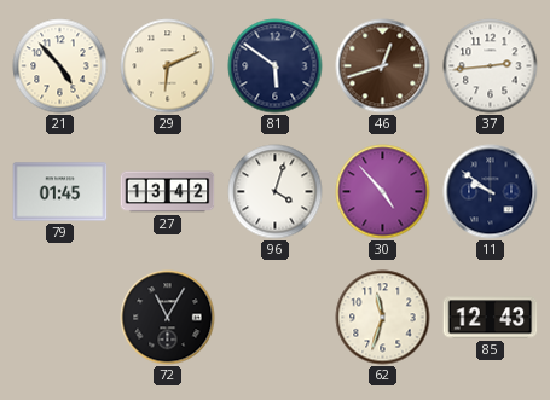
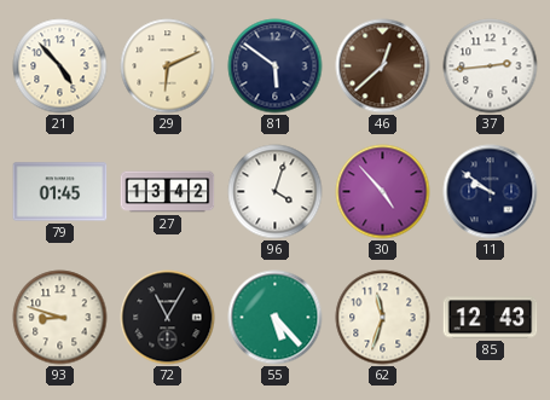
46: 12:42 -> 12:38
93: none -> 8:48
55: none -> 5:23
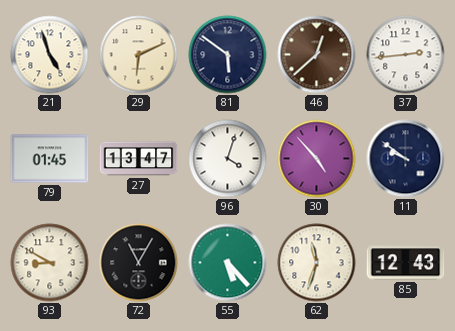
21: 4:53 -> 4:57
27: 13:42 -> 13:47
93: 8:48 -> 8:50
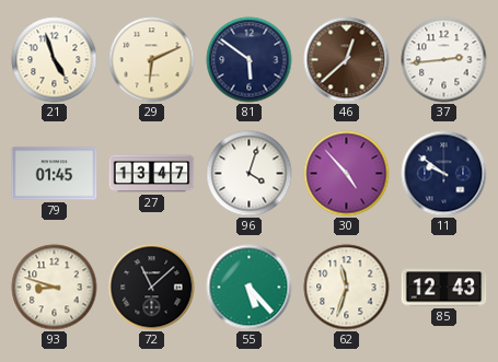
93: 8:50 -> 8:48
72: 11:05 -> 11:08
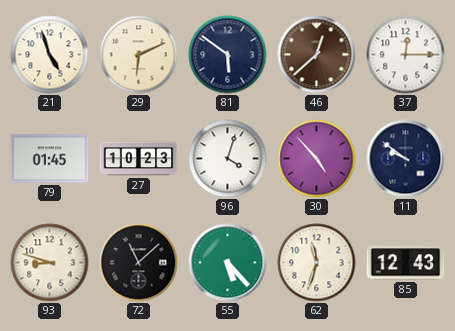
37: 2:44 -> 12:15
27: 13:47 -> 10:23
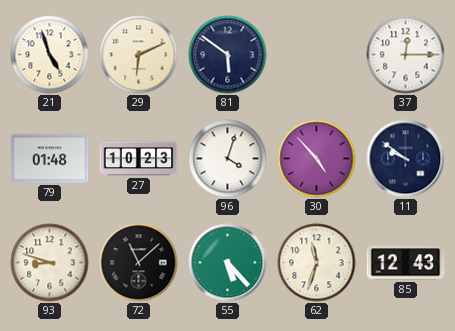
46: 12:38 -> none
79: 01:45 -> 01:48
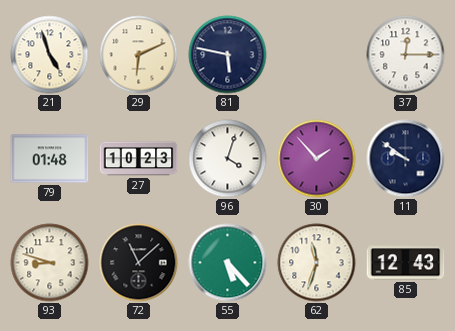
81: 5:51 -> 5:47
30: 4:53 -> 1:53
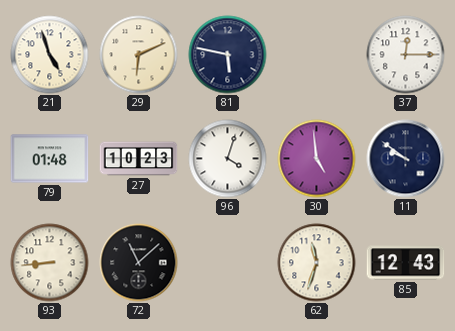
30: 1:53 -> 4:59
93: 8:48 -> 8:44
55: 5:23 -> none
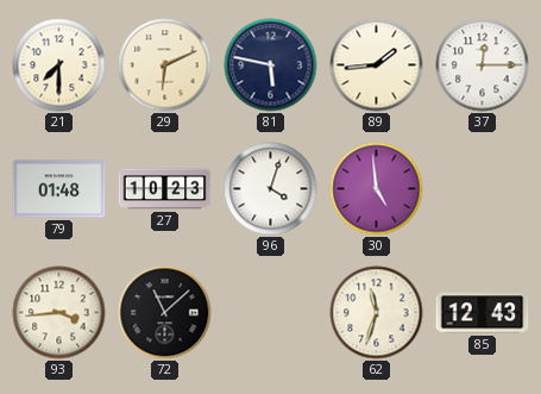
21: 4:57 -> 7:30
89: none -> 1:44
11: 9:51 -> none
93: 8:44 -> 3:44
